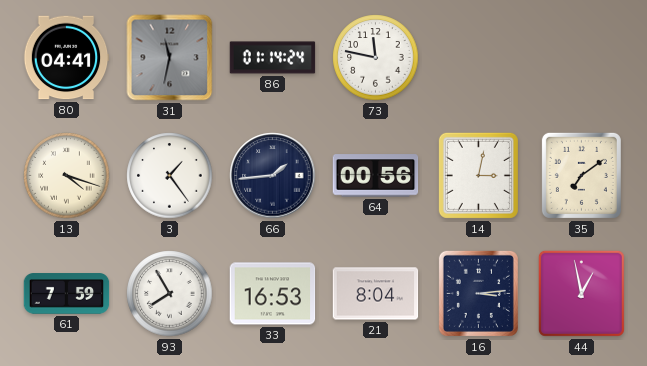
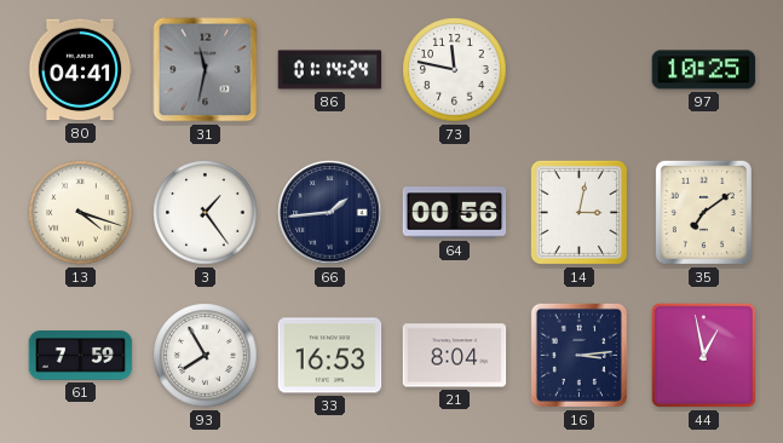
97: none -> 10:25
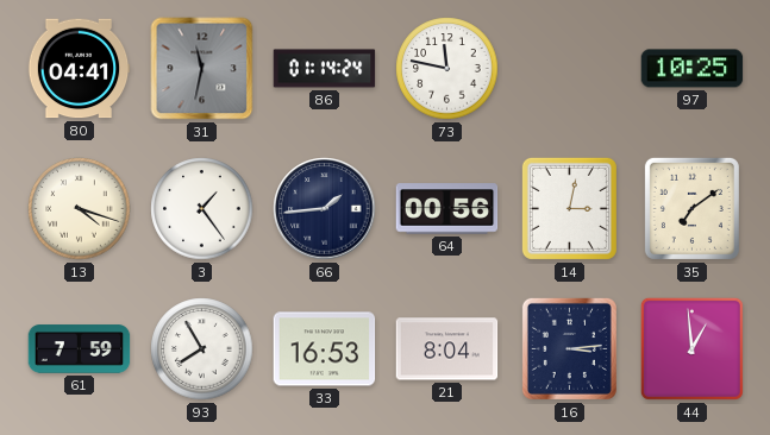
44: 12:58 -> 12:59
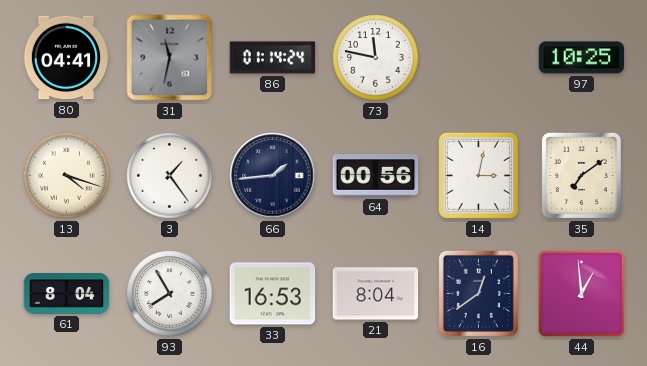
61: 7:59 -> 8:04
16: 3:14 -> 12:39
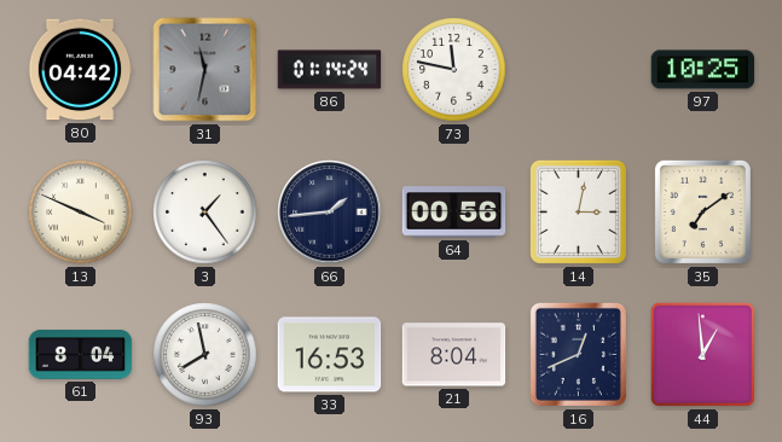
80: 04:41 -> 04:42
13: 4:18 -> 3:49
93: 7:55 -> 7:58
16: 12:39 -> 12:41
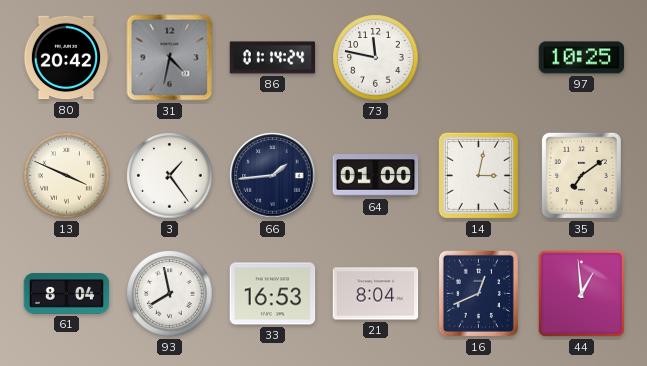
80: 04:42 -> 20:42
31: 11:32 -> 4:32
64: 00:56 -> 01:00
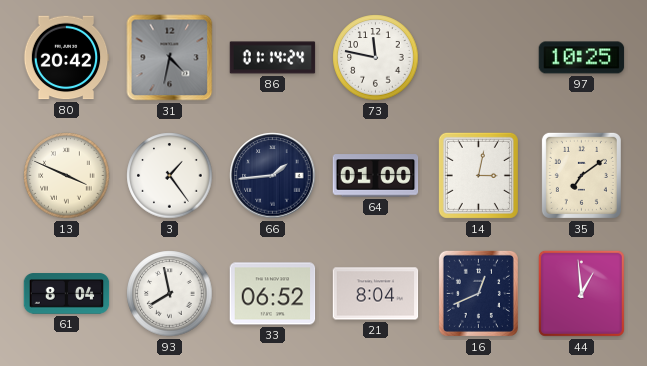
33: 16:53 -> 06:52
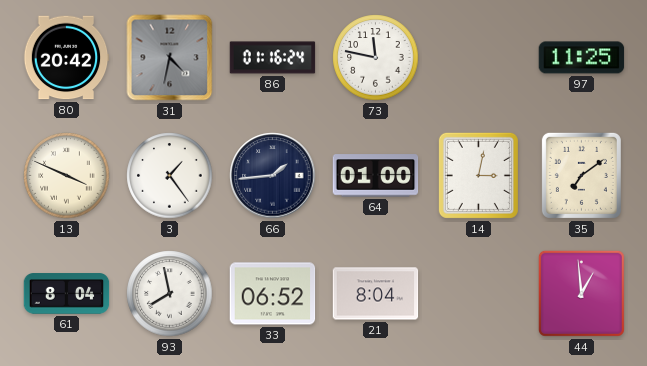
86: 01:14 -> 01:16
97: 10:25 -> 11:25
16: 12:41 -> none
